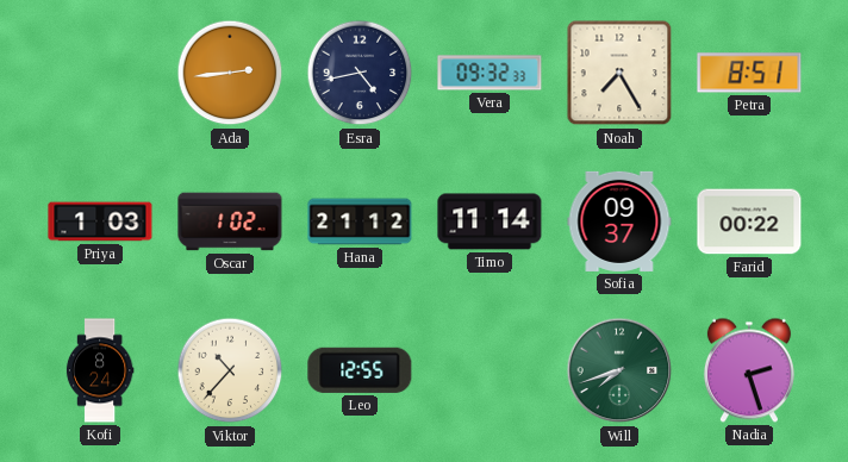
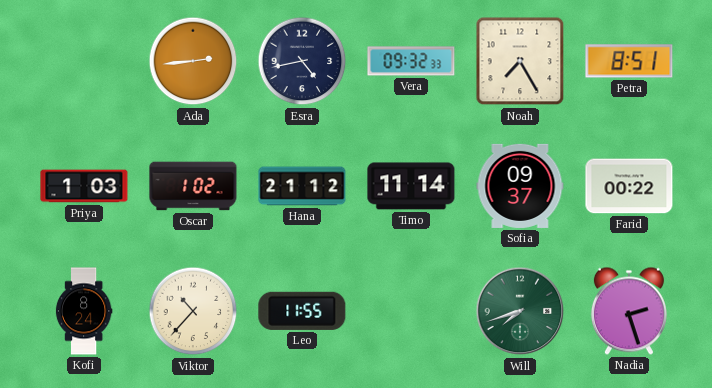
Leo: 12:55 -> 11:55
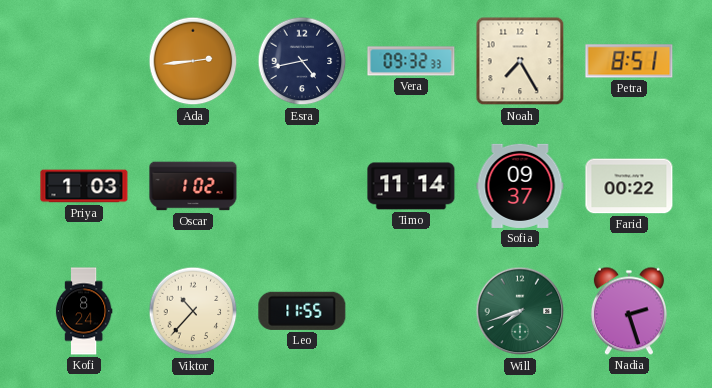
Hana: 21:12 -> none
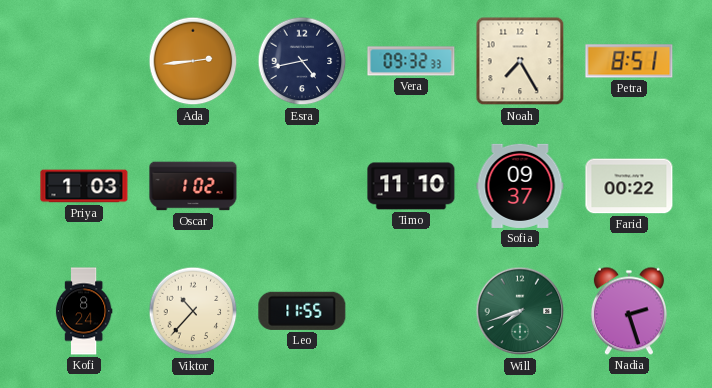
Timo: 11:14 -> 11:10
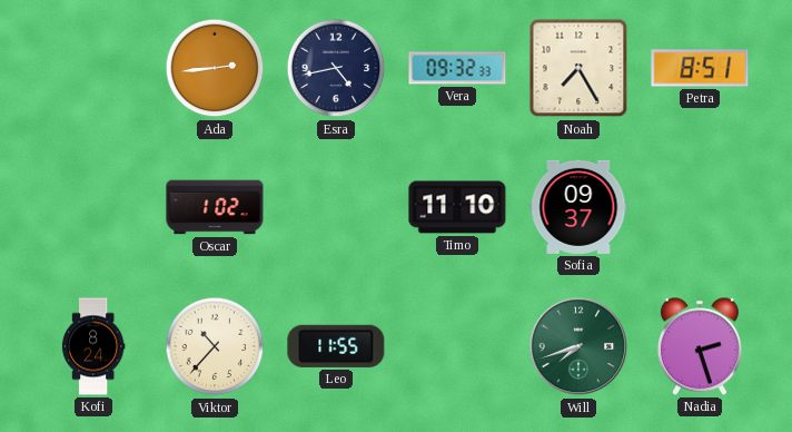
Priya: 1:03 -> none
Farid: 00:22 -> none
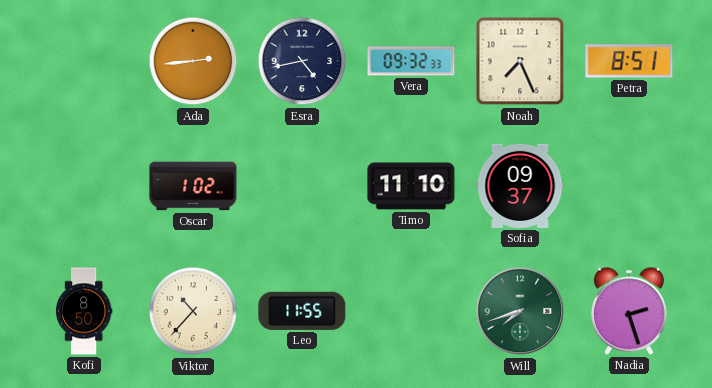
Noah: 7:25 -> 7:26
Kofi: 8:24 -> 8:50
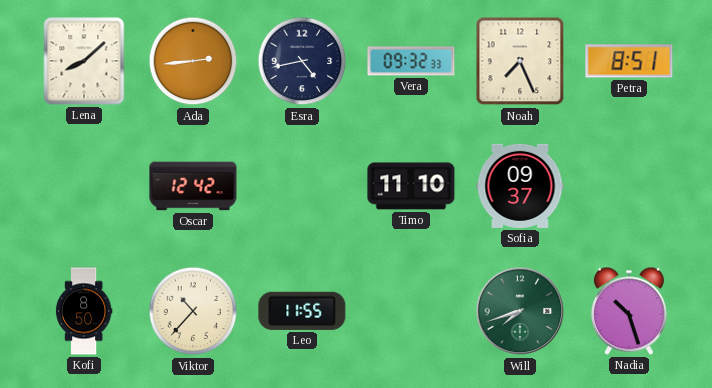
Lena: none -> 8:08
Oscar: 1:02 -> 12:42
Nadia: 2:27 -> 10:27
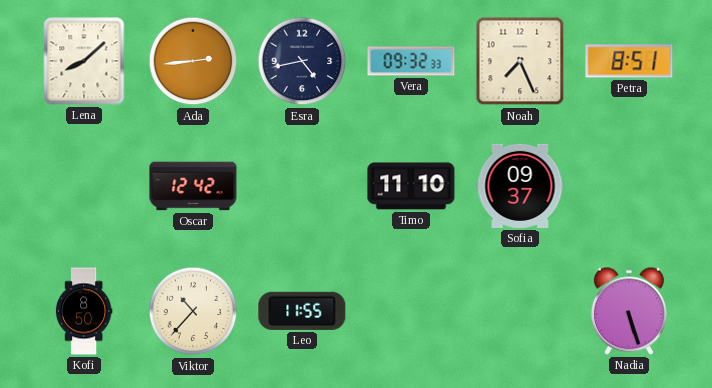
Will: 7:42 -> none
Nadia: 10:27 -> 5:27
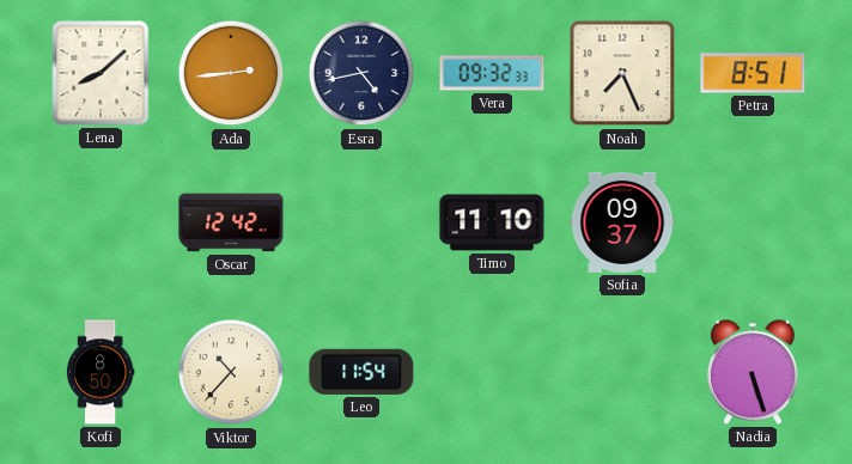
Leo: 11:55 -> 11:54
